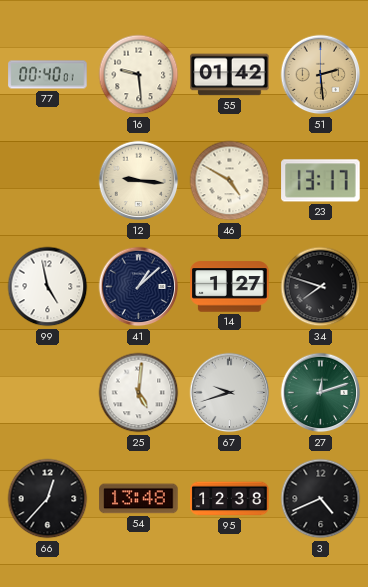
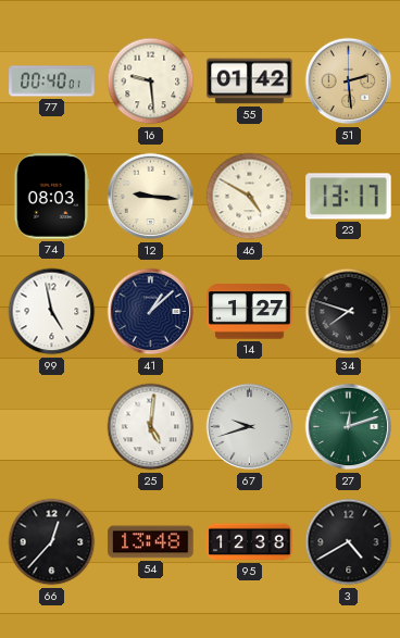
74: none -> 08:03
3: 4:41 -> 4:40
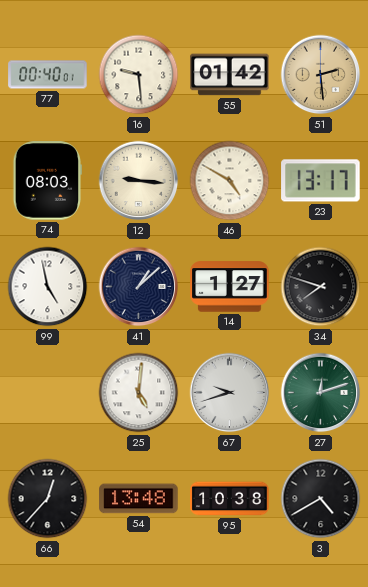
95: 12:38 -> 10:38
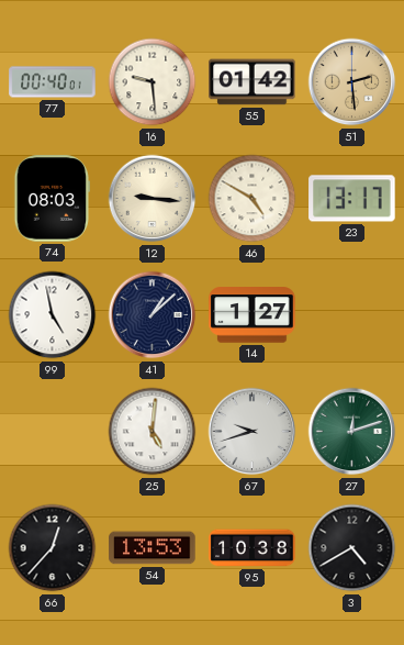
34: 7:48 -> none
54: 13:48 -> 13:53
